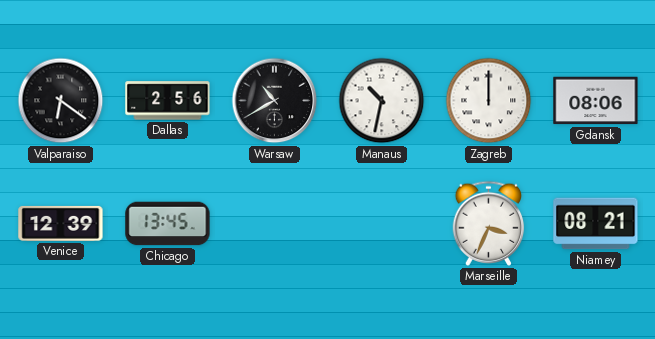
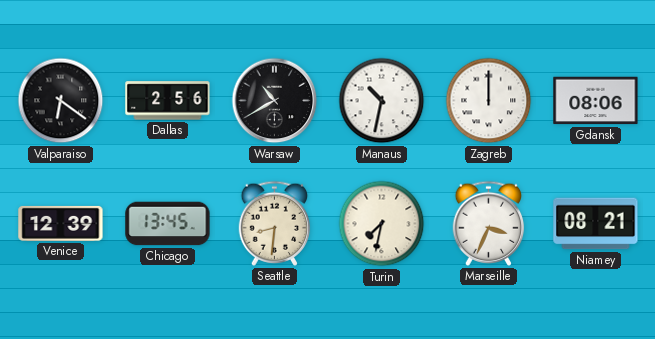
Seattle: none -> 8:31
Turin: none -> 7:32
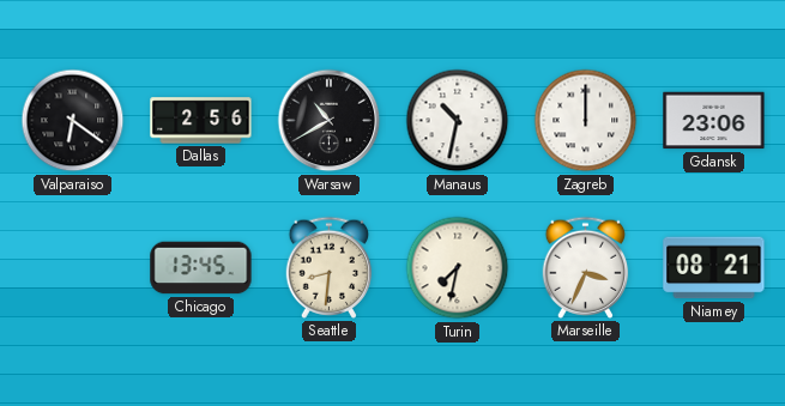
Gdansk: 08:06 -> 23:06
Venice: 12:39 -> none
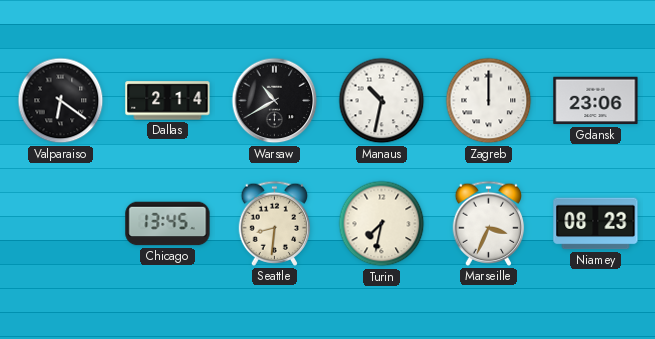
Dallas: 2:56 -> 2:14
Niamey: 08:21 -> 08:23
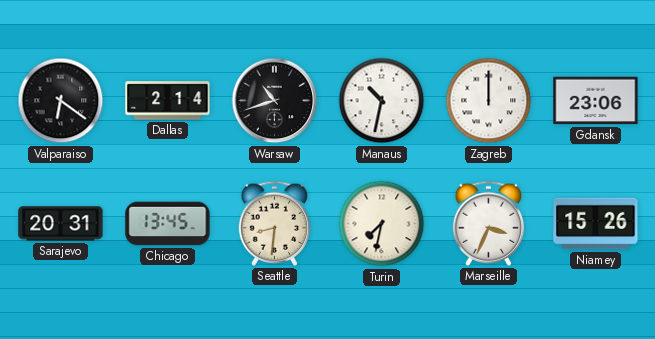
Warsaw: 10:40 -> 10:42
Sarajevo: none -> 20:31
Niamey: 08:23 -> 15:26
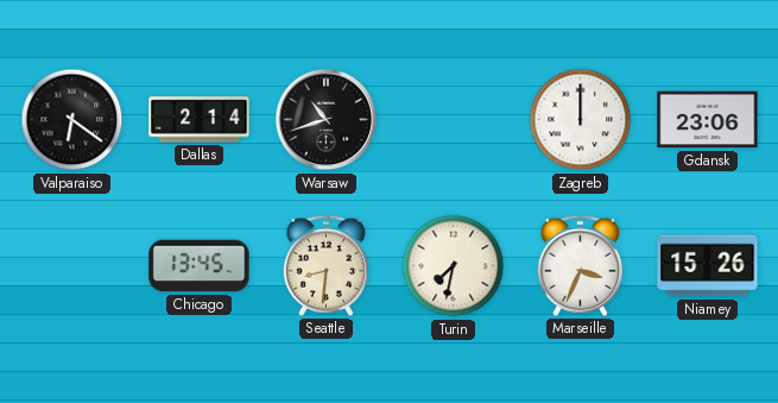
Manaus: 10:32 -> none
Sarajevo: 20:31 -> none
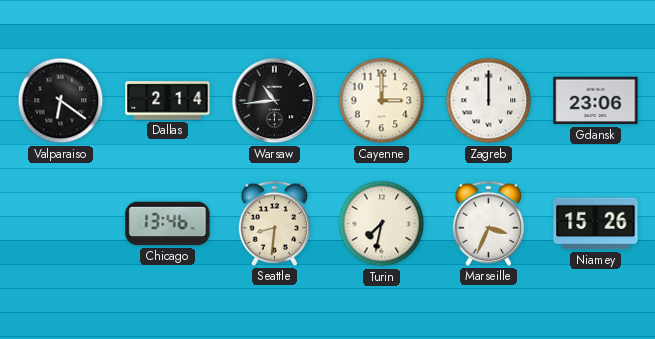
Warsaw: 10:42 -> 10:44
Cayenne: none -> 3:00
Chicago: 13:45 -> 13:46
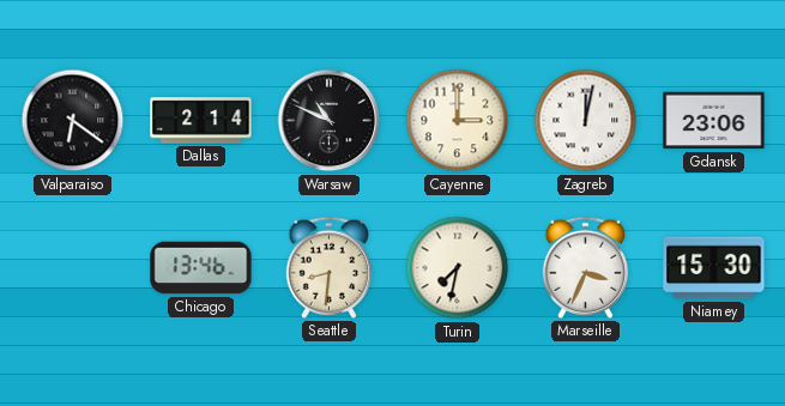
Warsaw: 10:44 -> 10:49
Zagreb: 12:00 -> 12:02
Niamey: 15:26 -> 15:30
